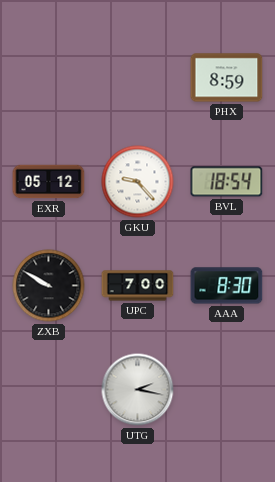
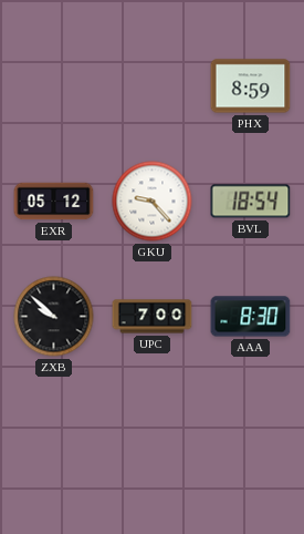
ZXB: 9:50 -> 9:52
UTG: 2:17 -> none
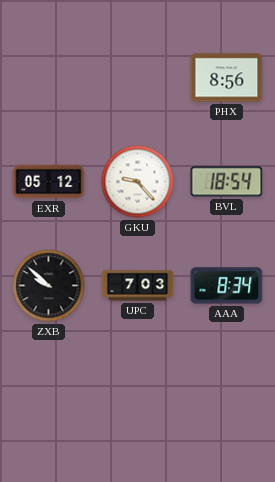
PHX: 8:59 -> 8:56
UPC: 7:00 -> 7:03
AAA: 8:30 -> 8:34
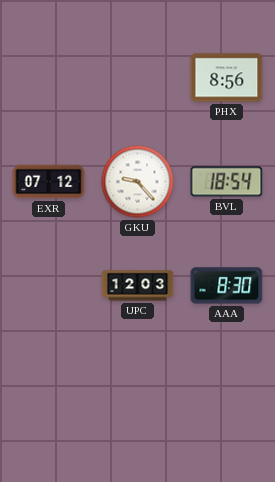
EXR: 05:12 -> 07:12
ZXB: 9:52 -> none
UPC: 7:03 -> 12:03
AAA: 8:34 -> 8:30
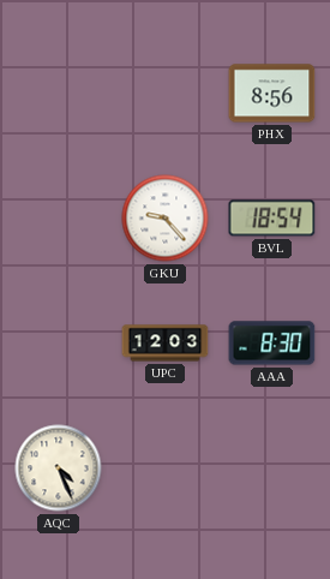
EXR: 07:12 -> none
AQC: none -> 4:26
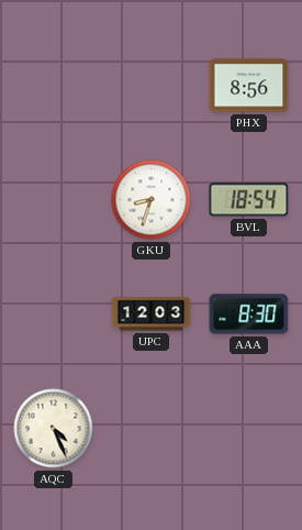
GKU: 9:23 -> 8:33
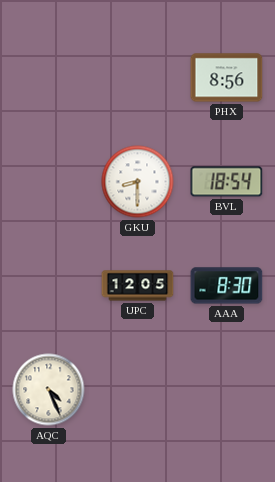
GKU: 8:33 -> 8:30
UPC: 12:03 -> 12:05
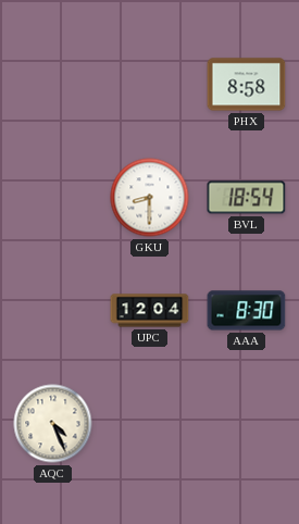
PHX: 8:56 -> 8:58
UPC: 12:05 -> 12:04
